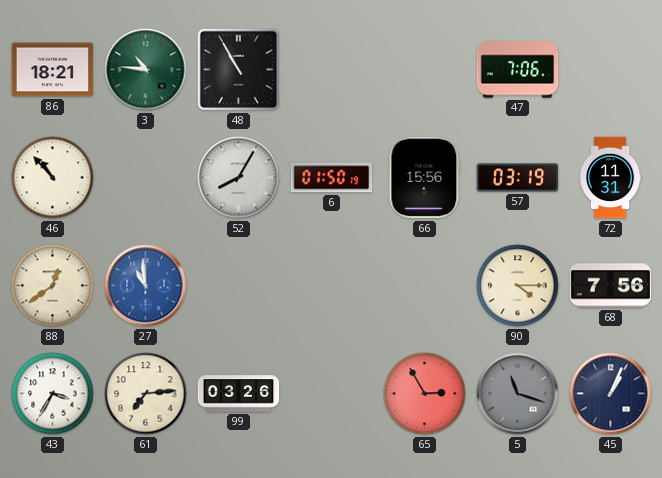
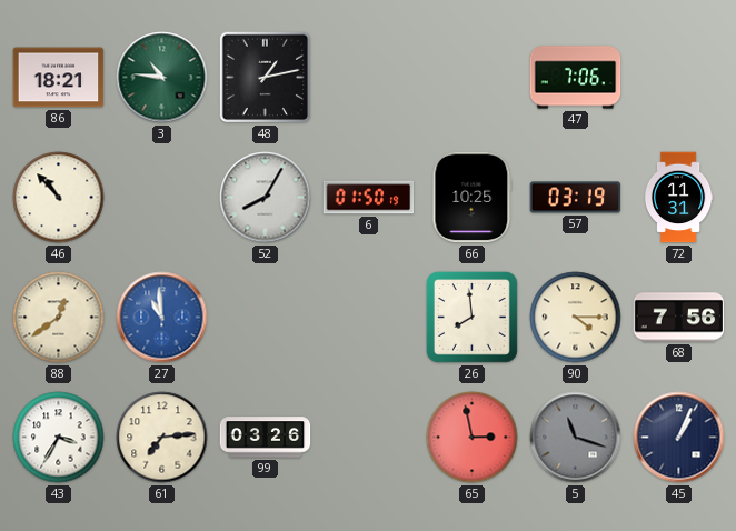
48: 10:55 -> 1:13
66: 15:56 -> 10:25
26: none -> 7:59
65: 2:55 -> 2:58
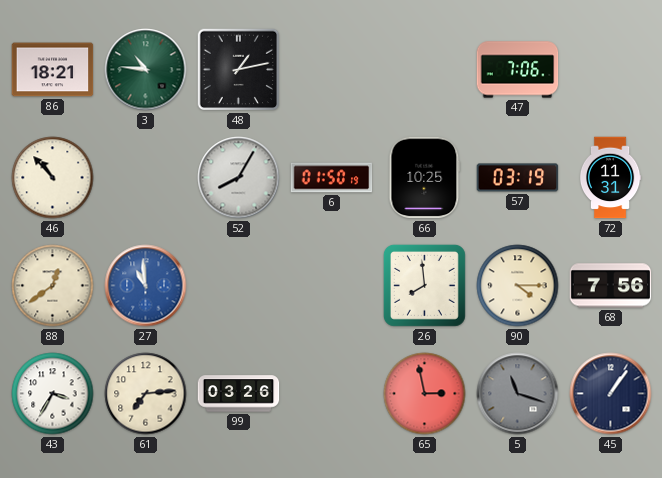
45: 1:04 -> 1:06
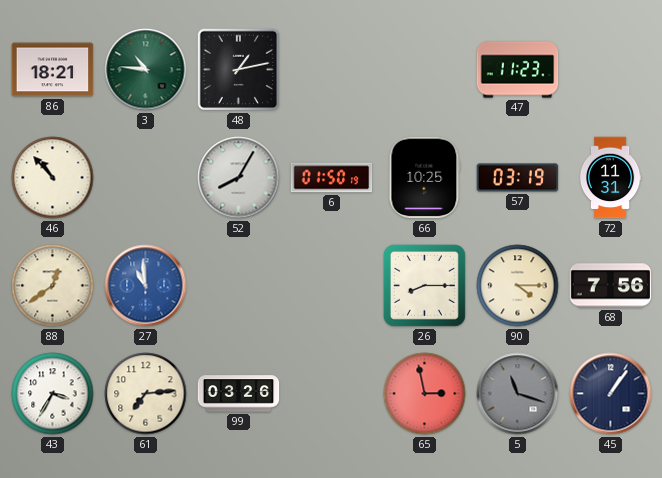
47: 7:06 -> 11:23
26: 7:59 -> 8:15
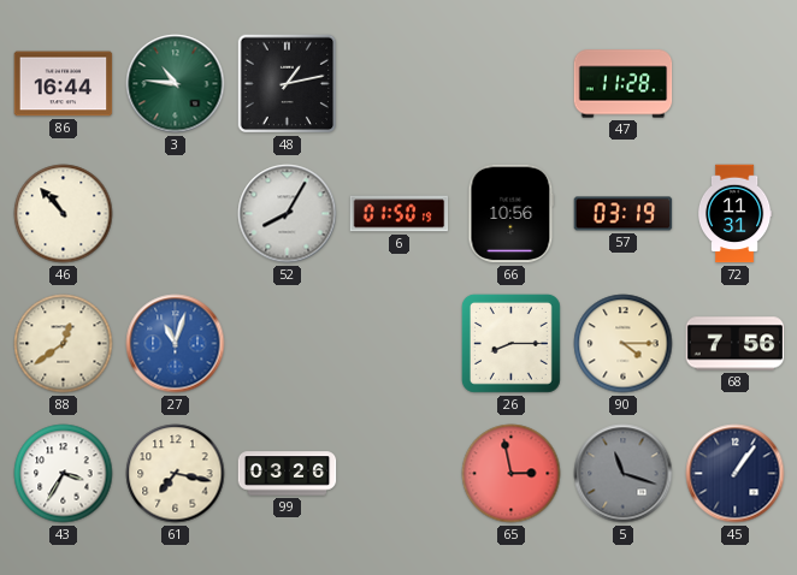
86: 18:21 -> 16:44
47: 11:23 -> 11:28
66: 10:25 -> 10:56
27: 10:59 -> 11:03
61: 7:14 -> 7:17
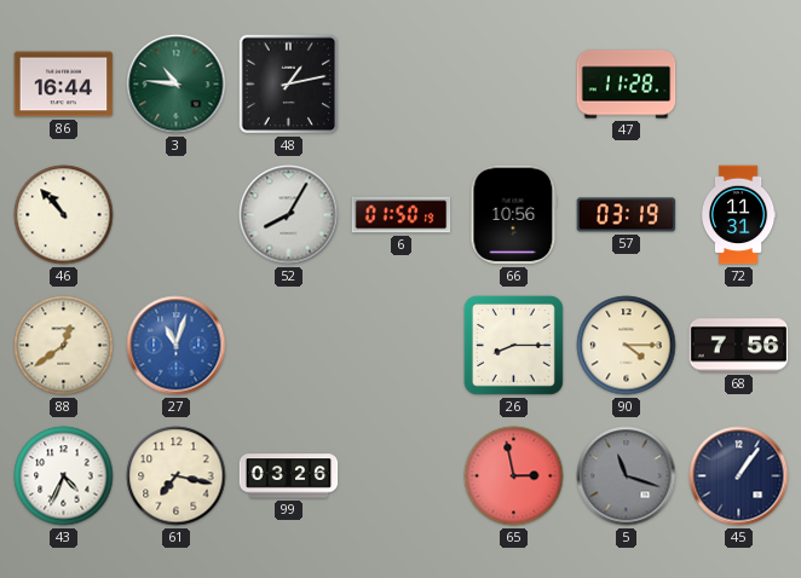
43: 3:35 -> 4:34
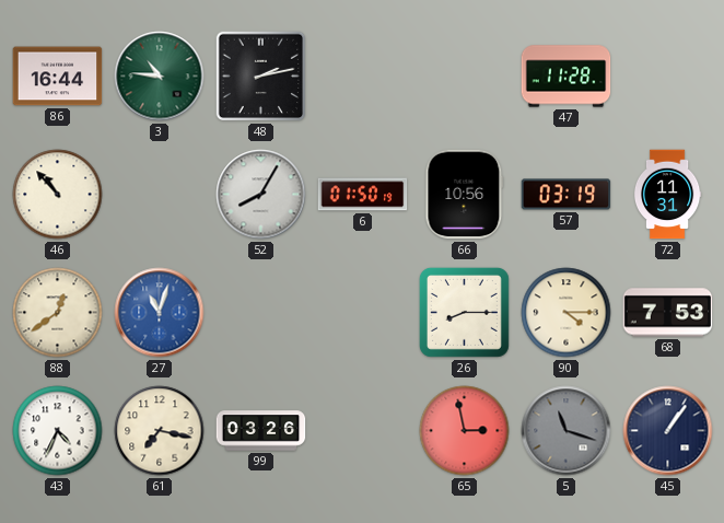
48: 1:13 -> 2:13
68: 7:56 -> 7:53
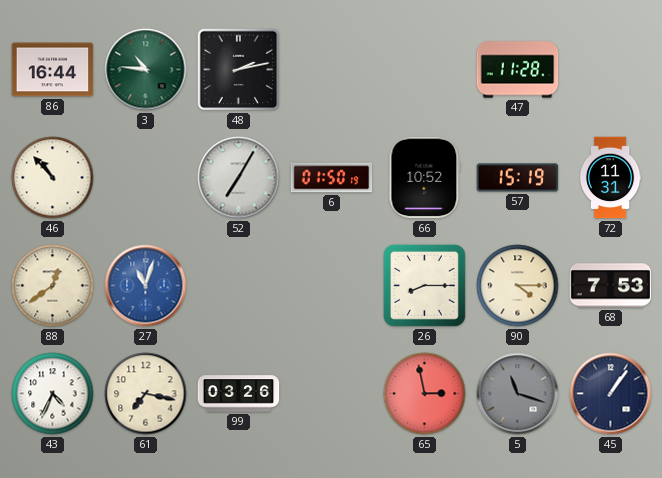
52: 8:05 -> 7:05
66: 10:56 -> 10:52
57: 03:19 -> 15:19
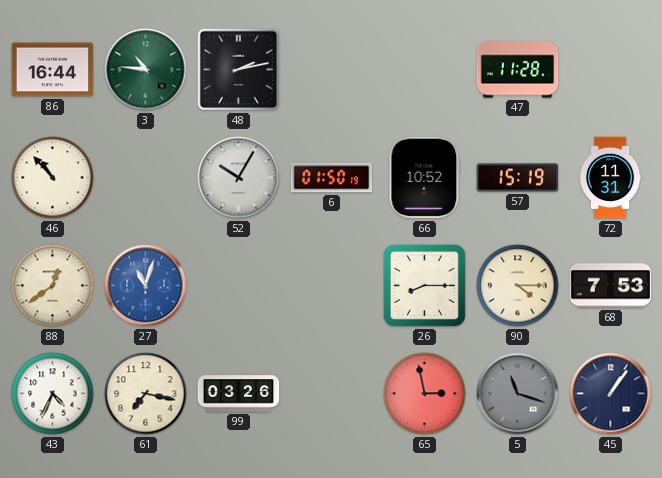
52: 7:05 -> 10:05
